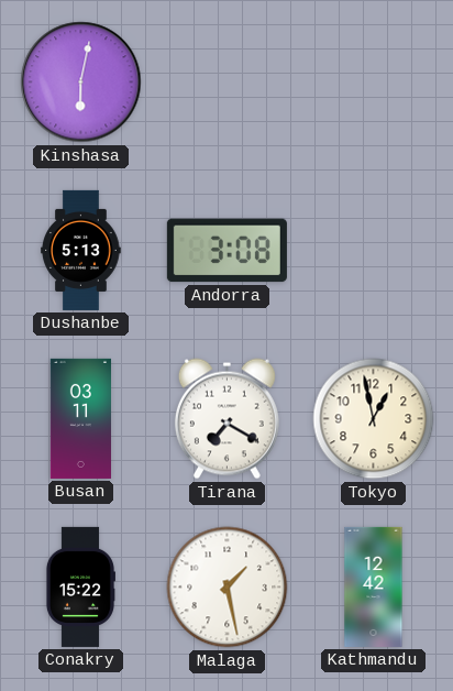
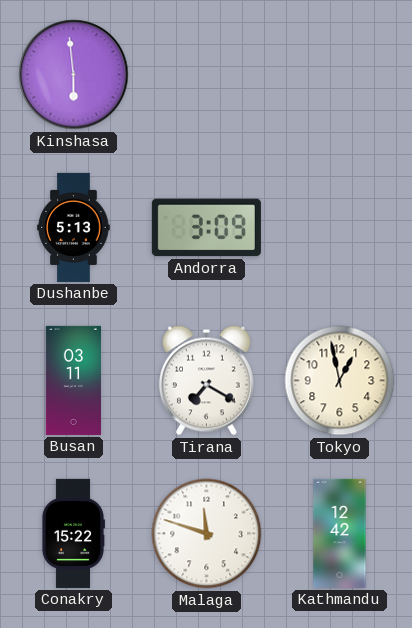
Kinshasa: 6:02 -> 5:59
Andorra: 3:08 -> 3:09
Malaga: 1:28 -> 11:48
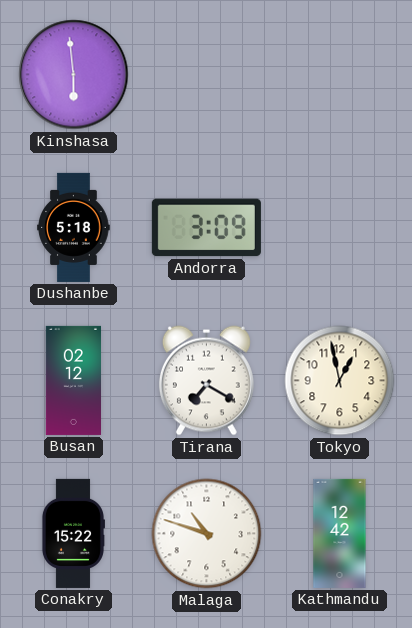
Dushanbe: 5:13 -> 5:18
Busan: 03:11 -> 02:12
Malaga: 11:48 -> 10:48
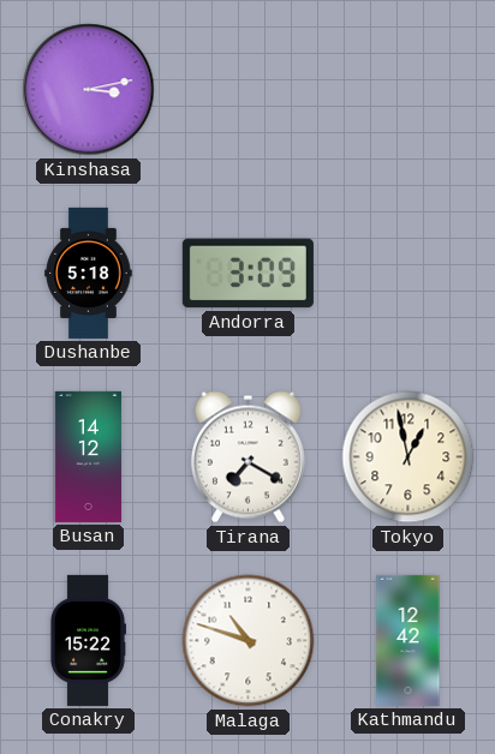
Kinshasa: 5:59 -> 3:13
Busan: 02:12 -> 14:12
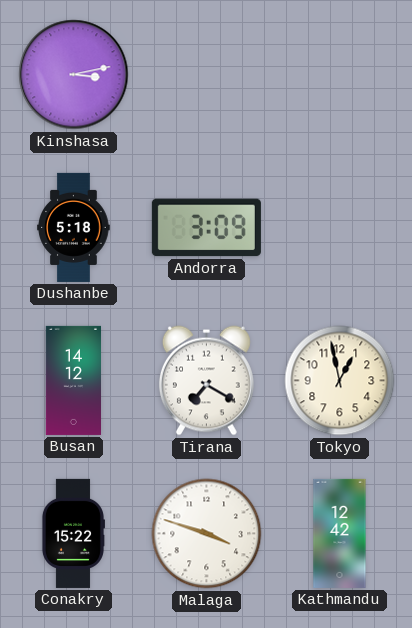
Malaga: 10:48 -> 3:48
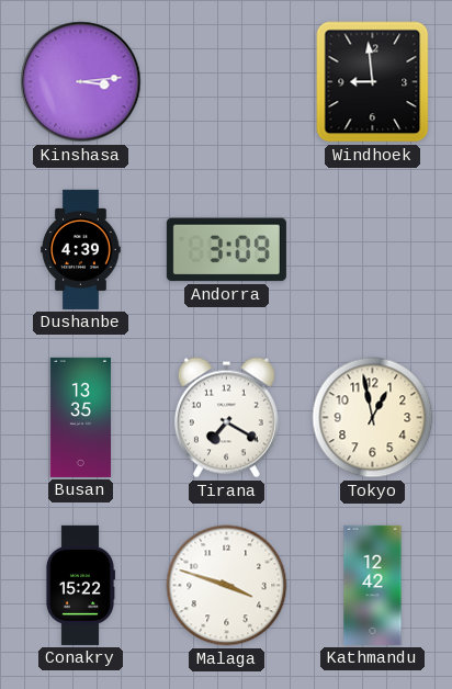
Kinshasa: 3:13 -> 3:14
Windhoek: none -> 8:59
Dushanbe: 5:18 -> 4:39
Busan: 14:12 -> 13:35
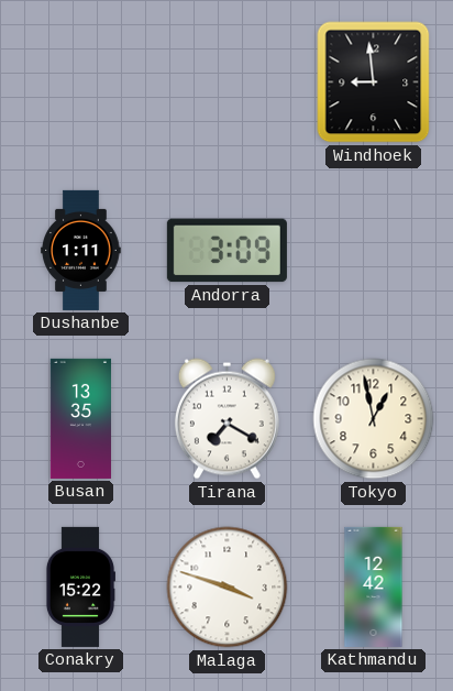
Kinshasa: 3:14 -> none
Dushanbe: 4:39 -> 1:11
